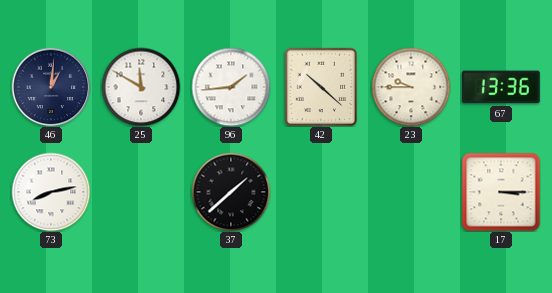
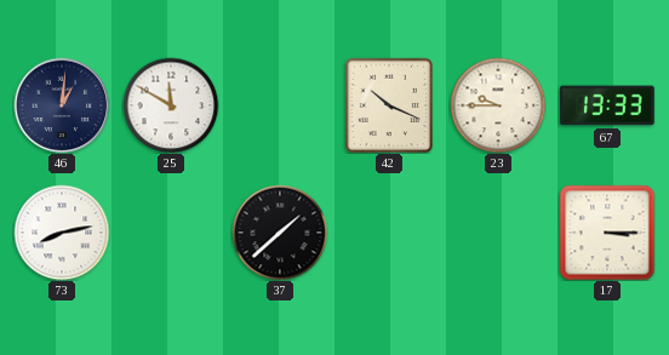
96: 1:44 -> none
42: 10:22 -> 10:19
67: 13:36 -> 13:33
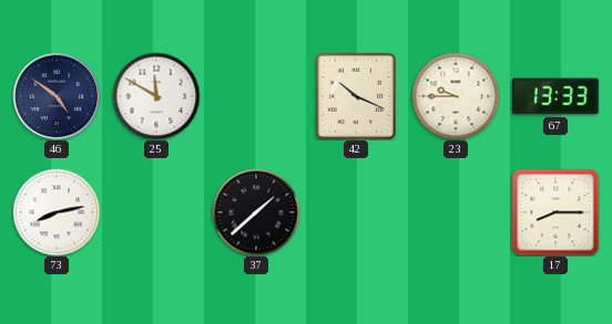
46: 1:01 -> 4:51
17: 3:15 -> 8:15
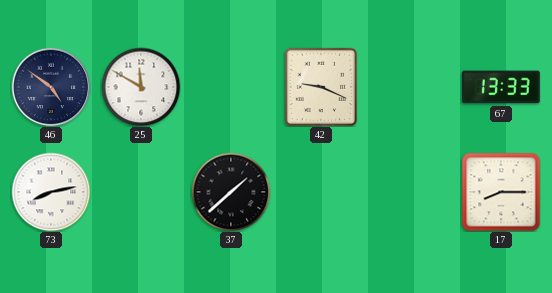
42: 10:19 -> 9:19
23: 9:45 -> none
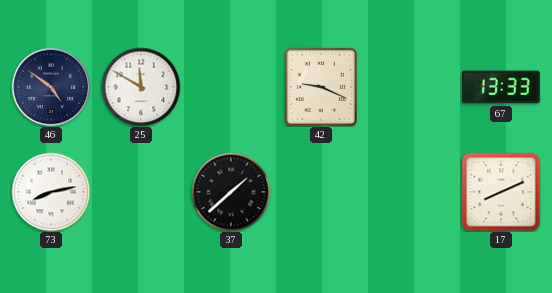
17: 8:15 -> 8:11
